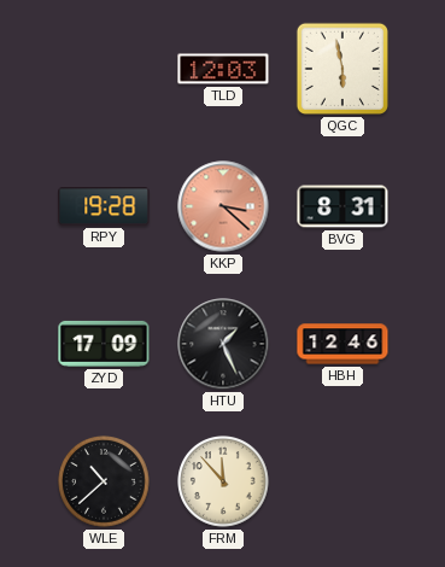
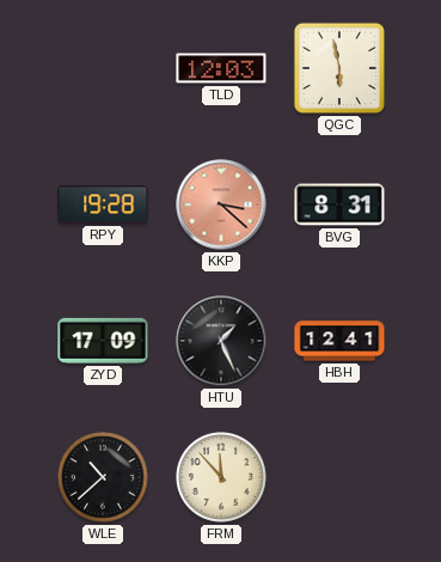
HBH: 12:46 -> 12:41
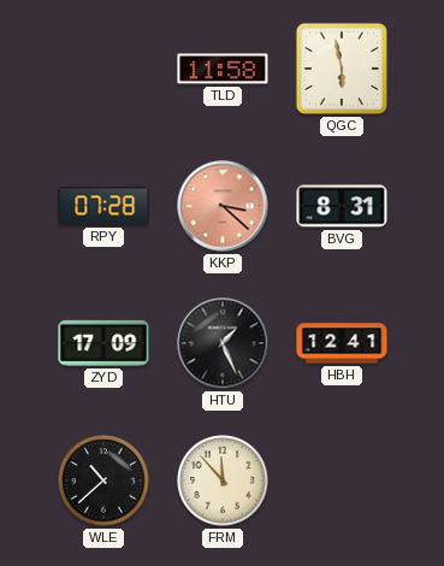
TLD: 12:03 -> 11:58
RPY: 19:28 -> 07:28
